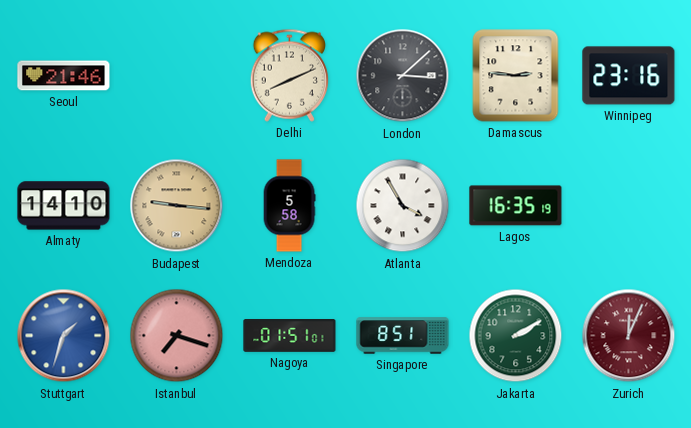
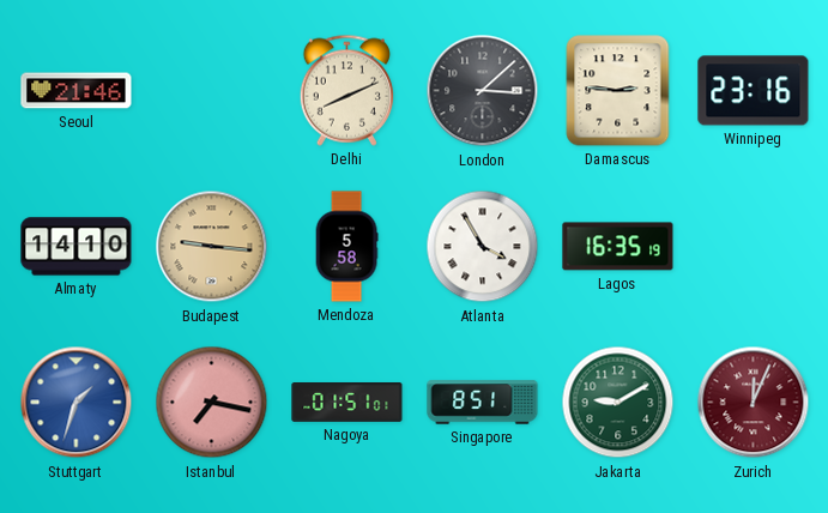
Istanbul: 7:18 -> 7:17
Jakarta: 2:10 -> 9:10
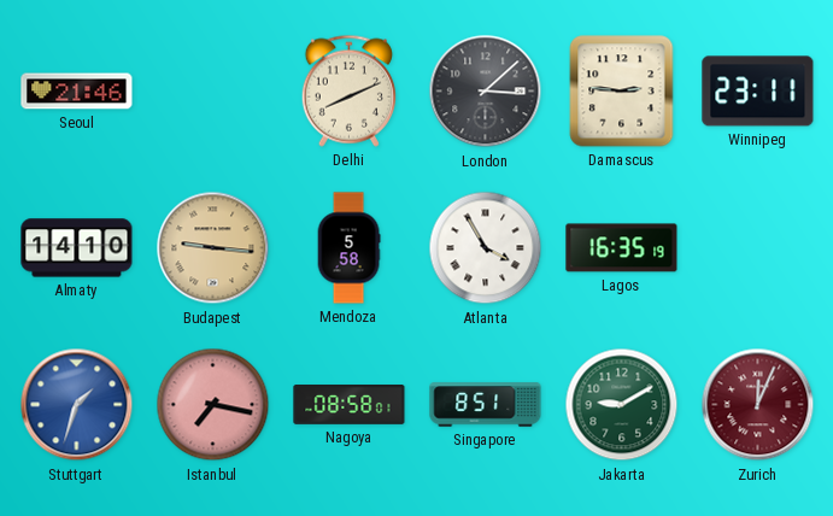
Winnipeg: 23:16 -> 23:11
Nagoya: 01:51 -> 08:58
